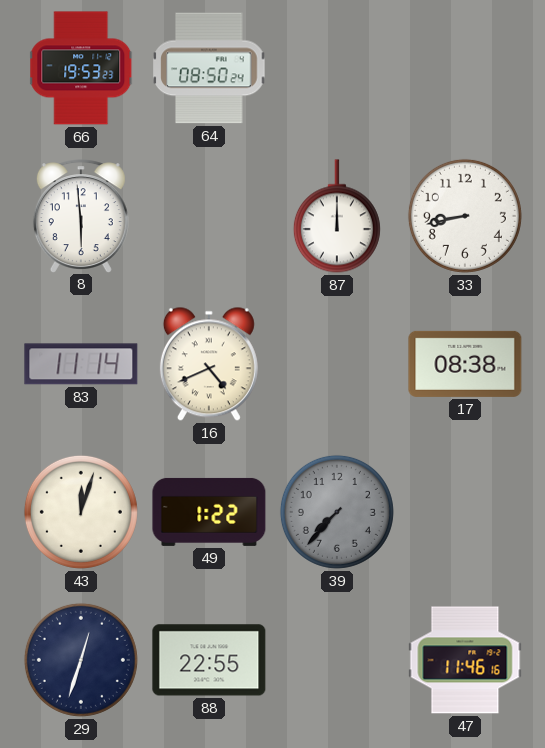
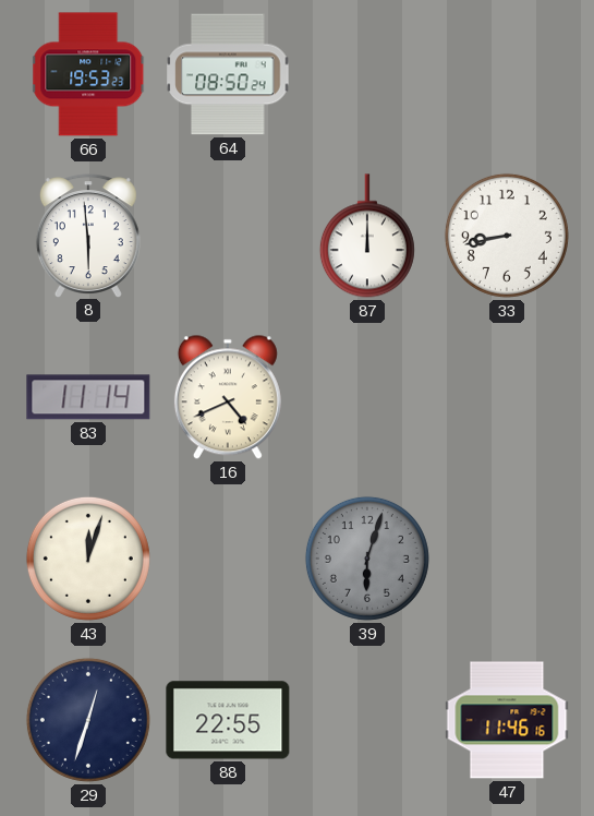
17: 08:38 -> none
49: 1:22 -> none
39: 7:37 -> 6:03
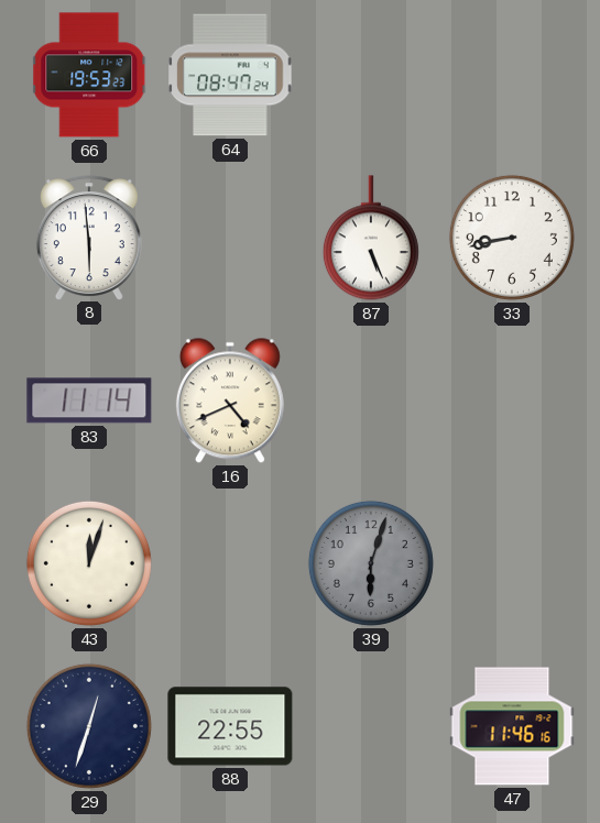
64: 08:50 -> 08:47
87: 12:00 -> 5:26
